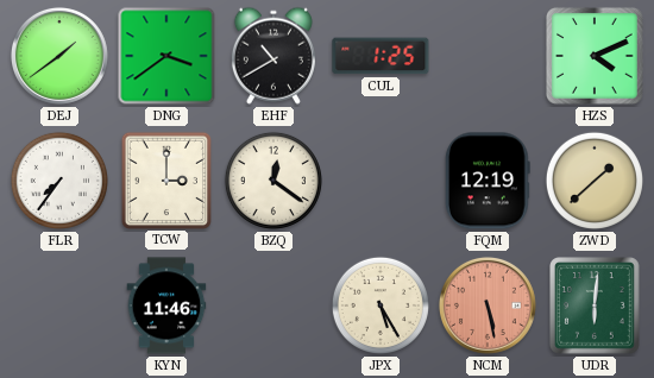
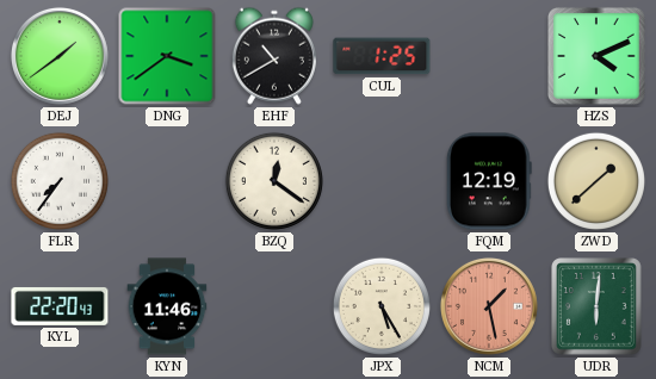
TCW: 3:00 -> none
KYL: none -> 22:20
NCM: 5:28 -> 1:28
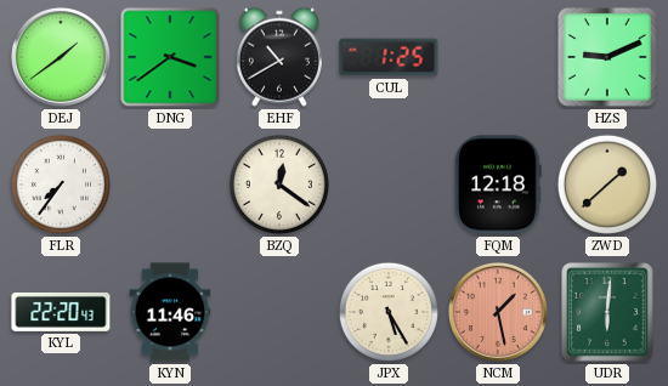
HZS: 4:11 -> 9:11
FQM: 12:19 -> 12:18
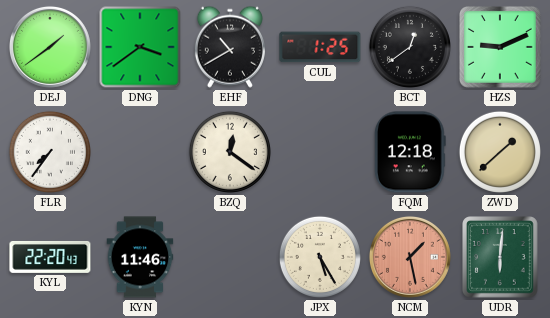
BCT: none -> 12:39
